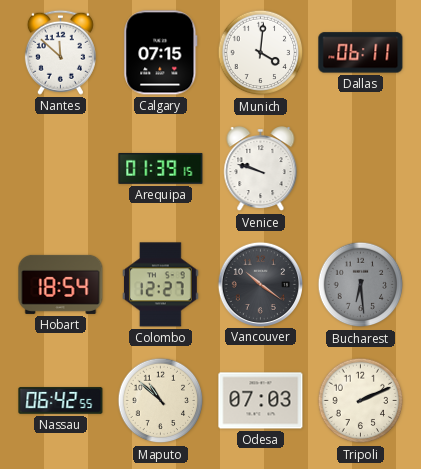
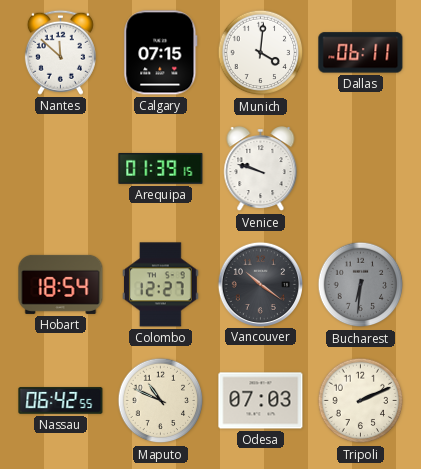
Bucharest: 6:29 -> 6:31
Maputo: 10:52 -> 10:49
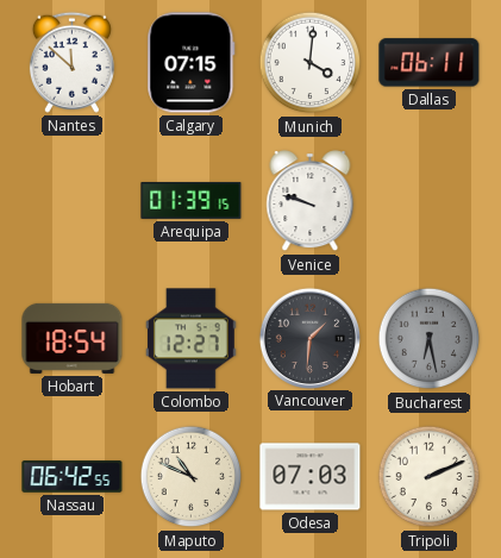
Vancouver: 10:21 -> 1:31
Bucharest: 6:31 -> 6:28
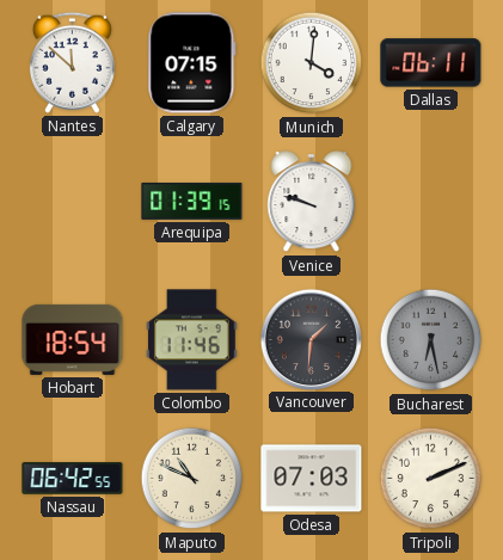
Colombo: 12:27 -> 11:46
